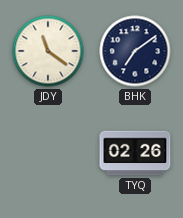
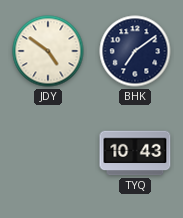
JDY: 11:21 -> 4:51
TYQ: 02:26 -> 10:43
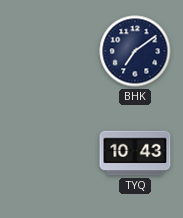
JDY: 4:51 -> none
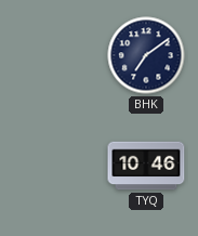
TYQ: 10:43 -> 10:46
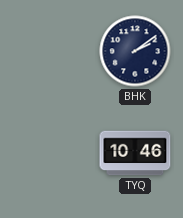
BHK: 7:09 -> 2:09
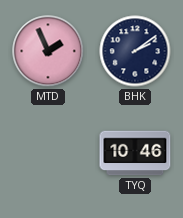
MTD: none -> 1:56
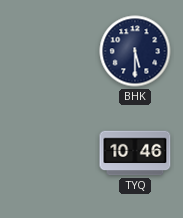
MTD: 1:56 -> none
BHK: 2:09 -> 5:30
